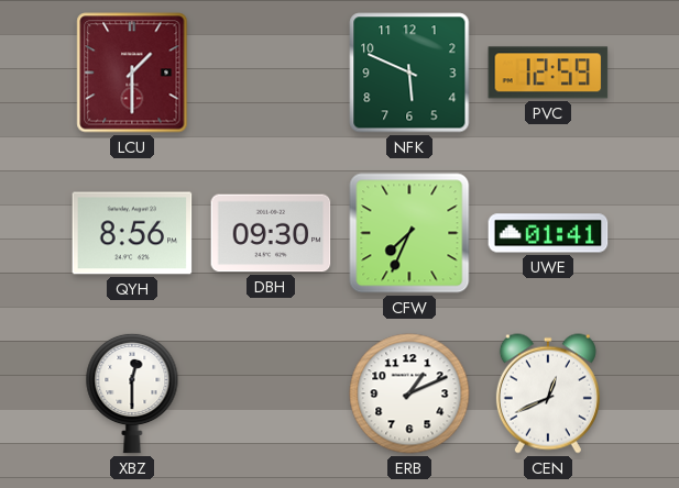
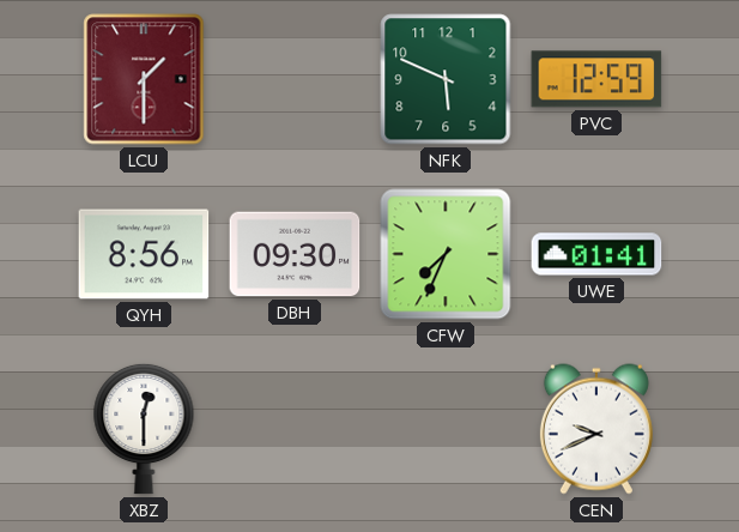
ERB: 1:11 -> none
CEN: 12:41 -> 9:41
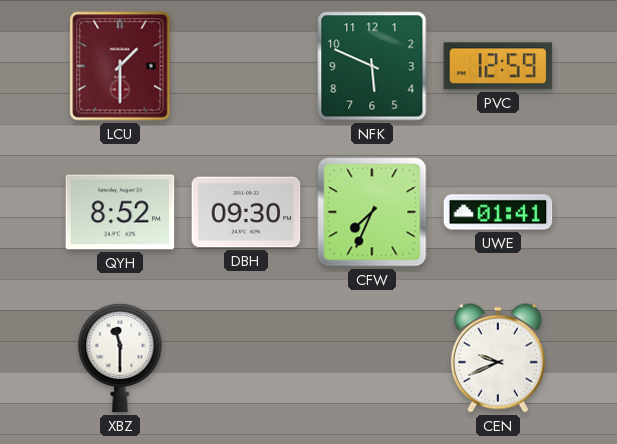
QYH: 8:56 -> 8:52
XBZ: 12:30 -> 11:30
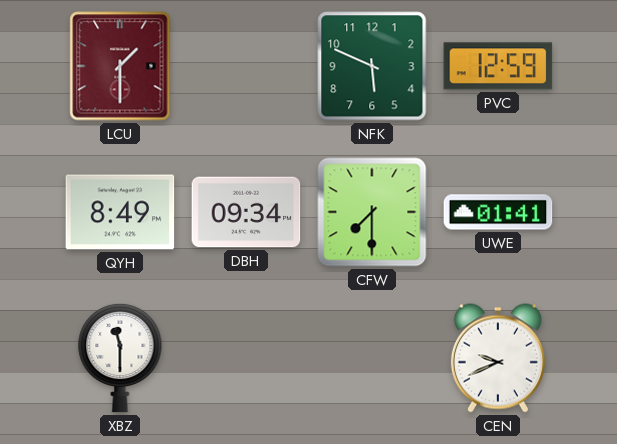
QYH: 8:52 -> 8:49
DBH: 09:30 -> 09:34
CFW: 7:34 -> 7:30
